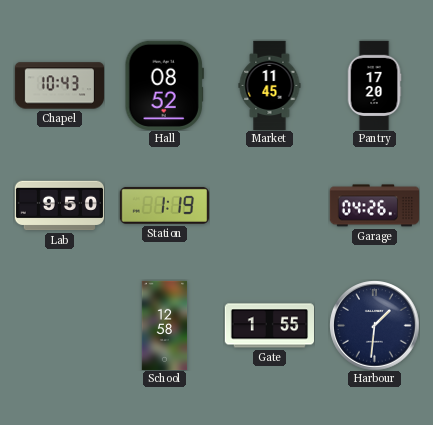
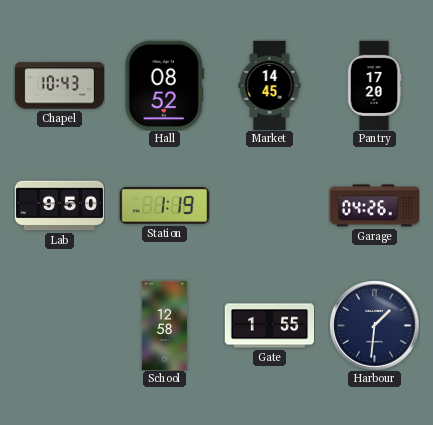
Market: 11:45 -> 14:45
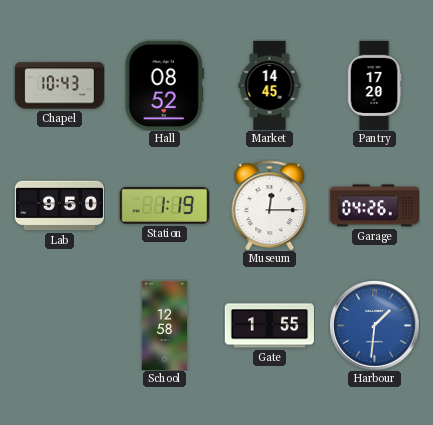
Museum: none -> 12:15
Harbour dial: navy -> blue
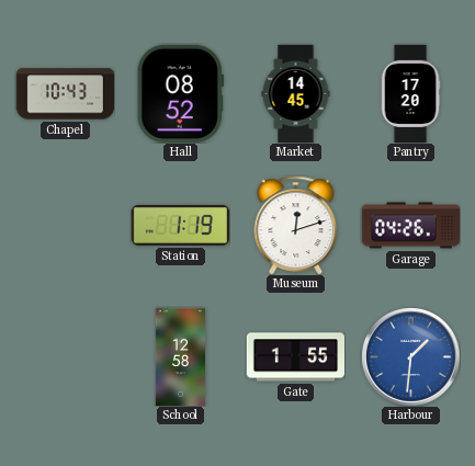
Lab: 9:50 -> none
Museum: 12:15 -> 12:12
